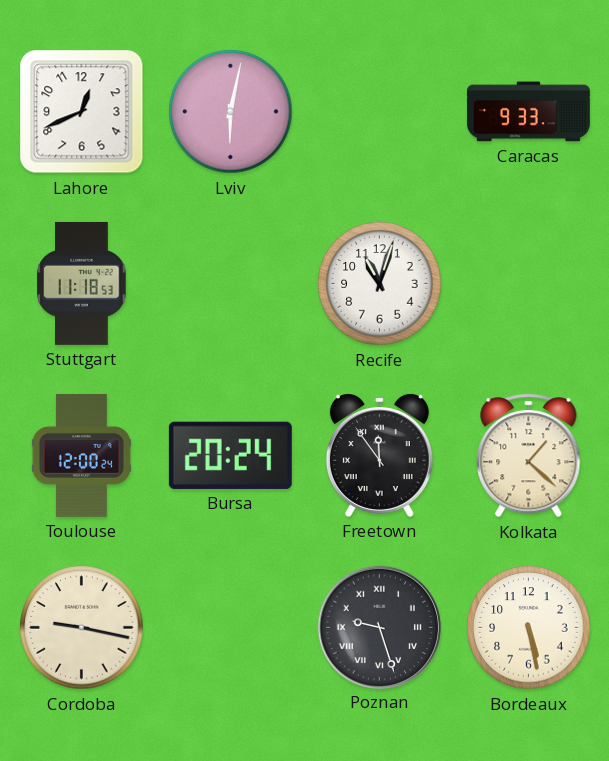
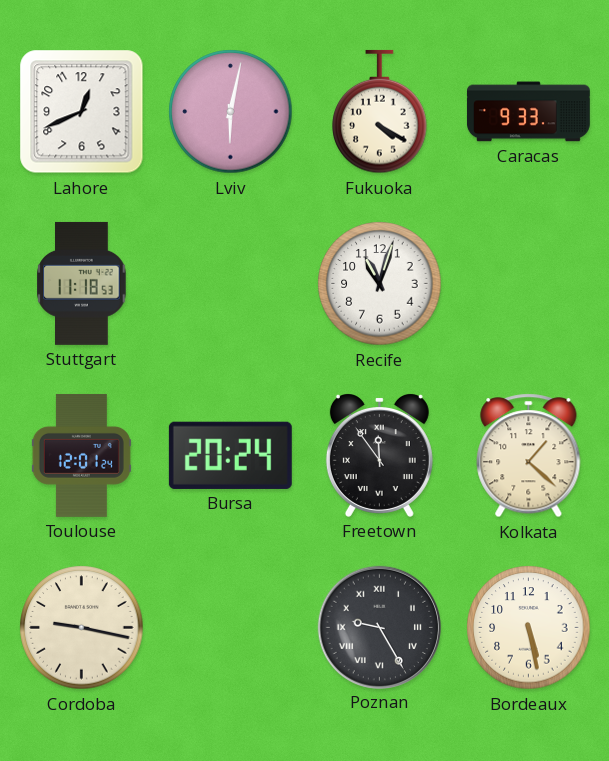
Fukuoka: none -> 4:20
Toulouse: 12:00 -> 12:01
Poznan: 9:27 -> 9:25
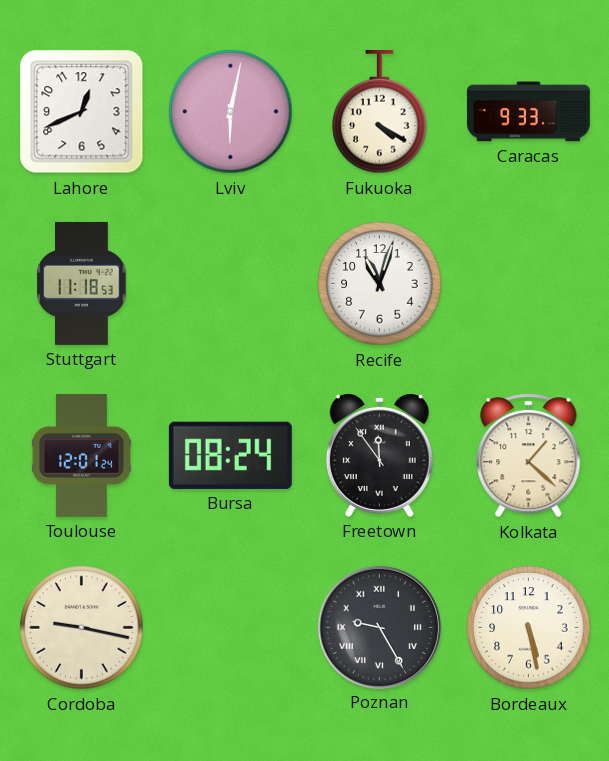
Bursa: 20:24 -> 08:24
